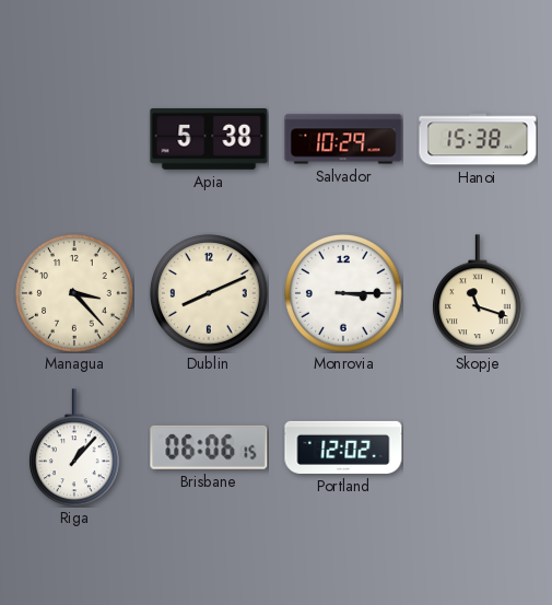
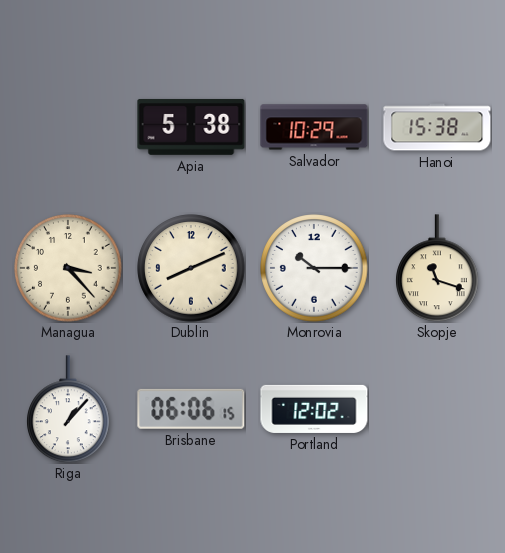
Monrovia: 3:15 -> 10:15
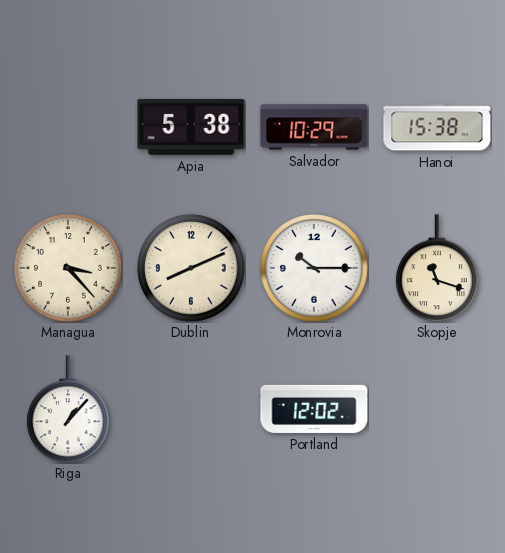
Brisbane: 06:06 -> none
